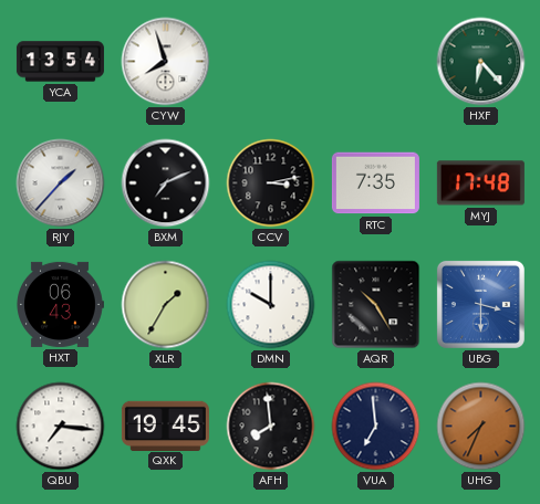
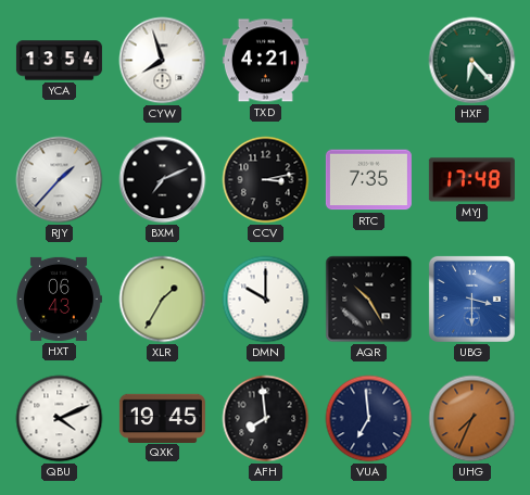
TXD: none -> 4:21
QBU: 7:16 -> 4:11
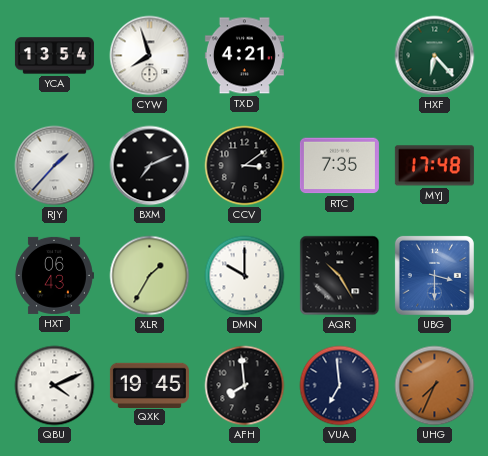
CCV: 3:13 -> 3:09
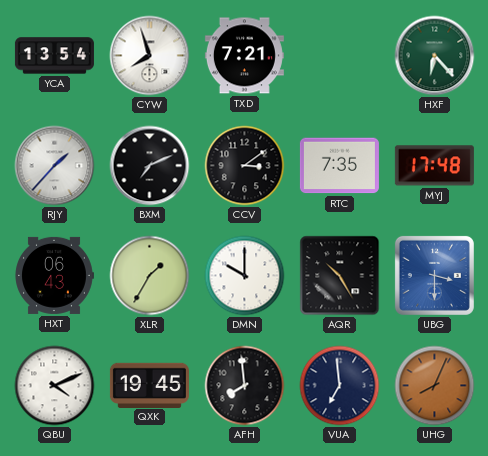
TXD: 4:21 -> 7:21
UHG: 7:34 -> 8:04
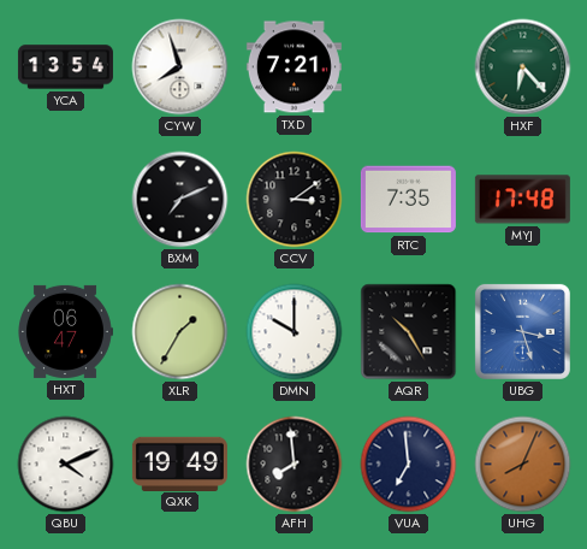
RJY: 1:37 -> none
HXT: 06:43 -> 06:47
UBG: 3:30 -> 3:27
QXK: 19:45 -> 19:49
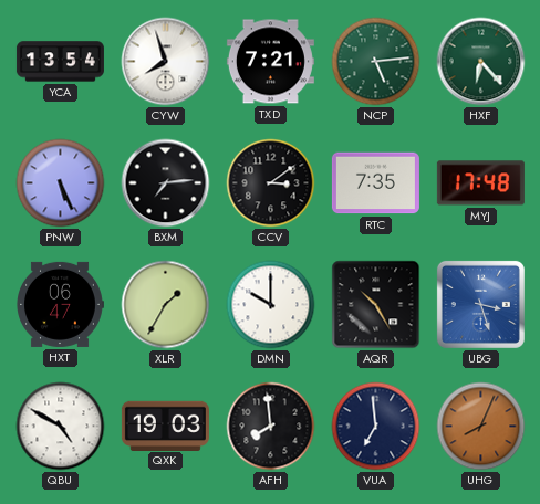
NCP: none -> 5:14
PNW: none -> 5:26
BXM: 7:11 -> 7:14
QBU: 4:11 -> 4:50
QXK: 19:49 -> 19:03
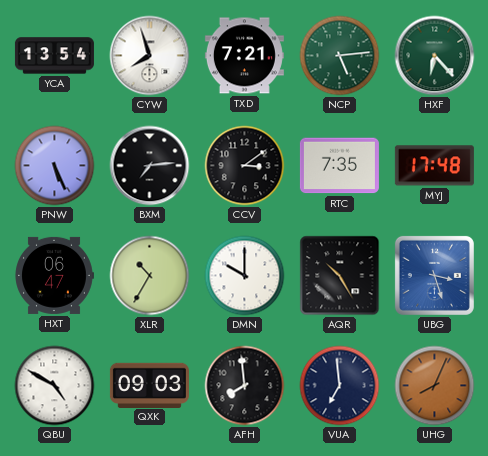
XLR: 1:35 -> 10:35
QXK: 19:03 -> 09:03
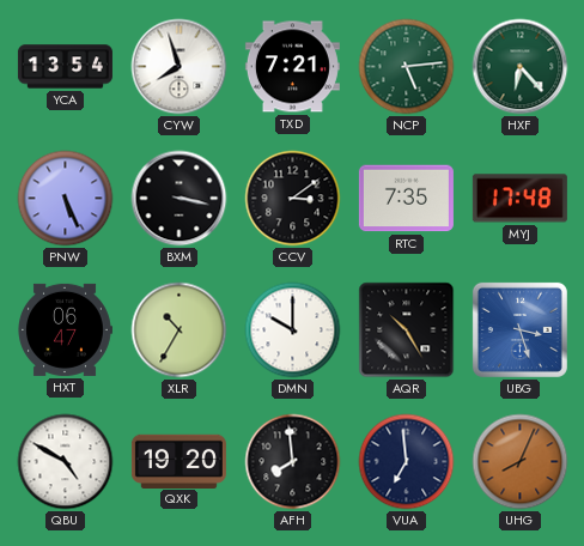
BXM: 7:14 -> 3:17
QXK: 09:03 -> 19:20
